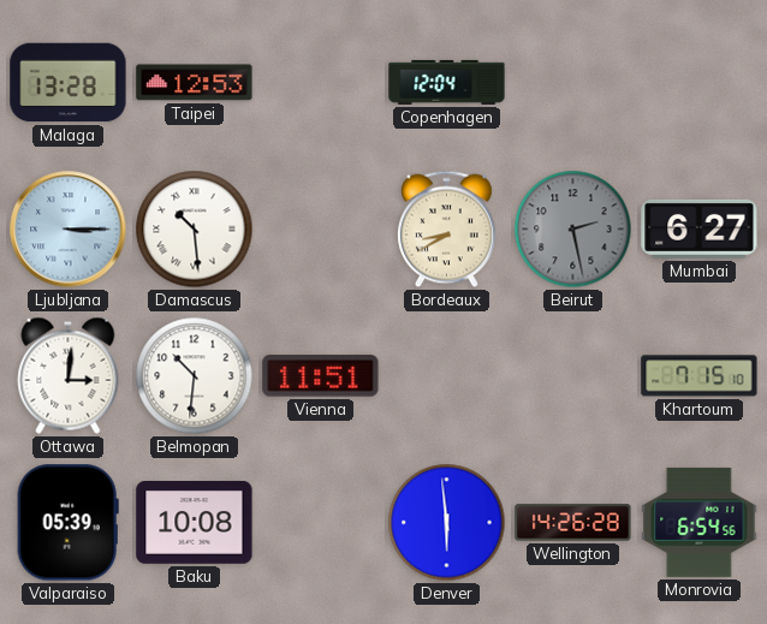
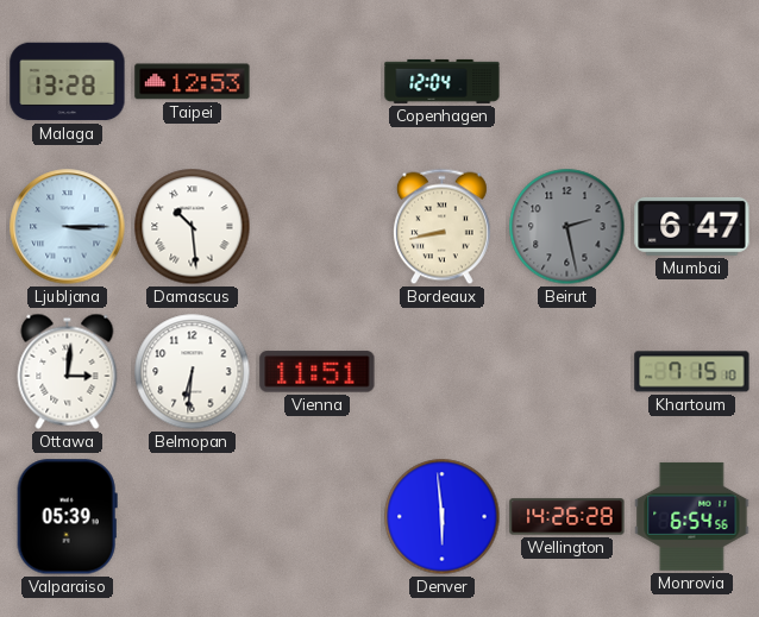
Bordeaux: 8:40 -> 8:43
Mumbai: 6:27 -> 6:47
Belmopan: 10:31 -> 6:31
Baku: 10:08 -> none
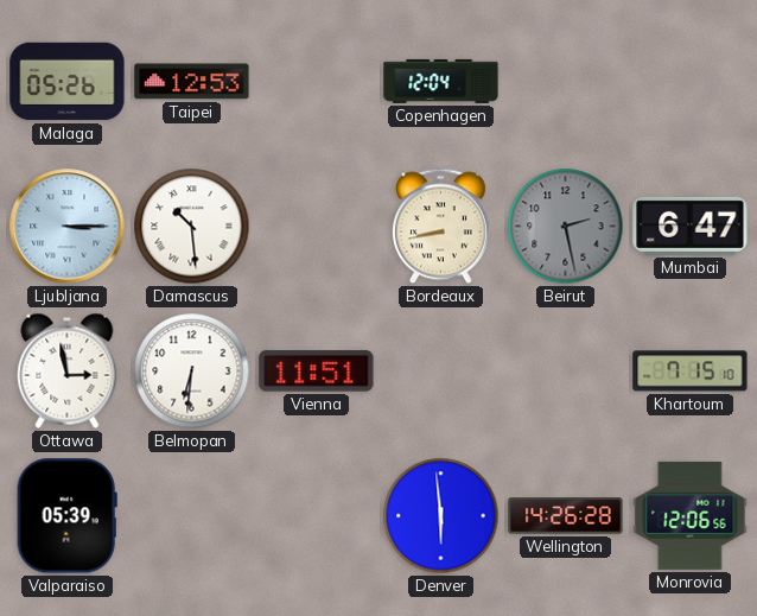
Malaga: 13:28 -> 05:26
Ottawa: 3:01 -> 2:58
Monrovia: 6:54 -> 12:06
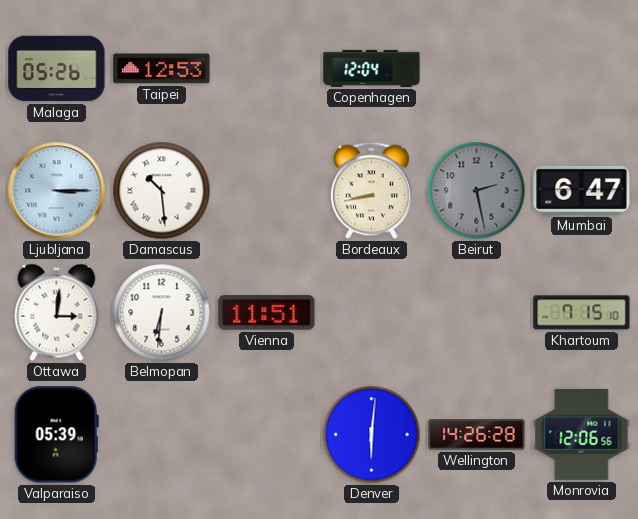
Ottawa: 2:58 -> 3:01
Denver: 5:59 -> 6:01
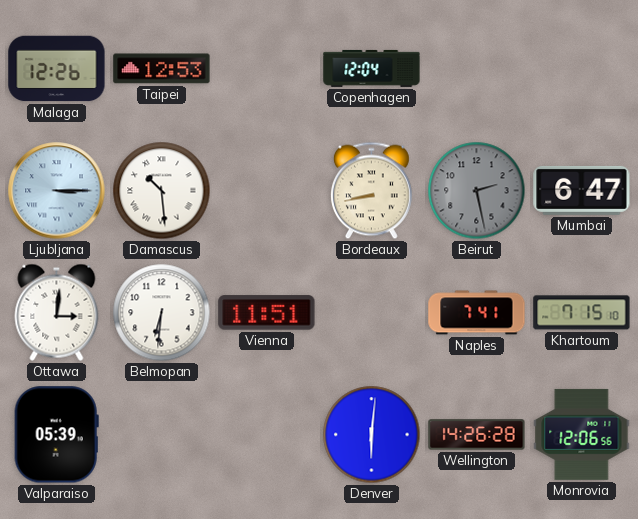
Malaga: 05:26 -> 12:26
Naples: none -> 7:41
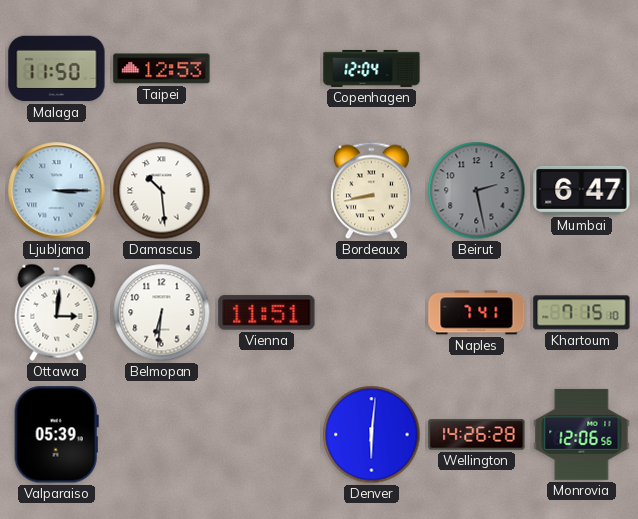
Malaga: 12:26 -> 11:50
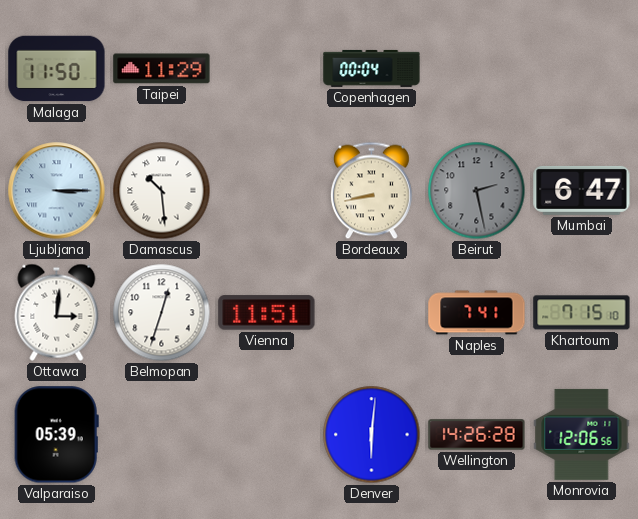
Taipei: 12:53 -> 11:29
Copenhagen: 12:04 -> 00:04
Belmopan: 6:31 -> 12:33
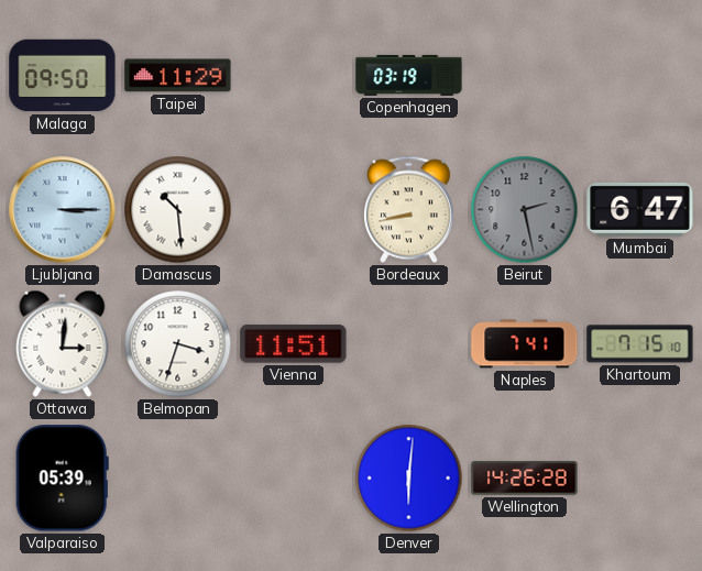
Malaga: 11:50 -> 09:50
Copenhagen: 00:04 -> 03:19
Belmopan: 12:33 -> 3:33
Monrovia: 12:06 -> none
